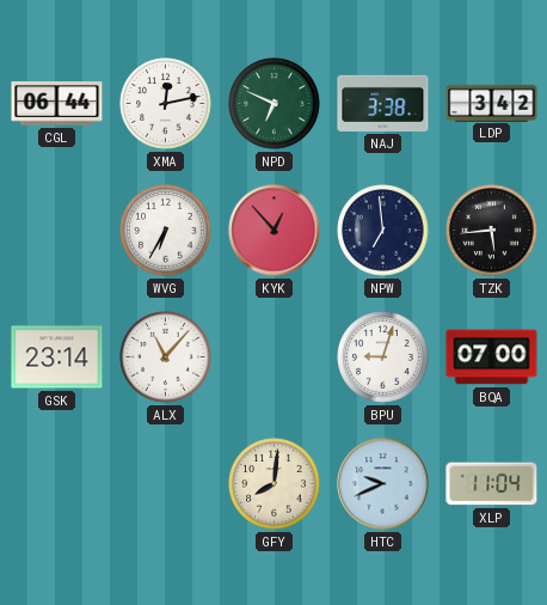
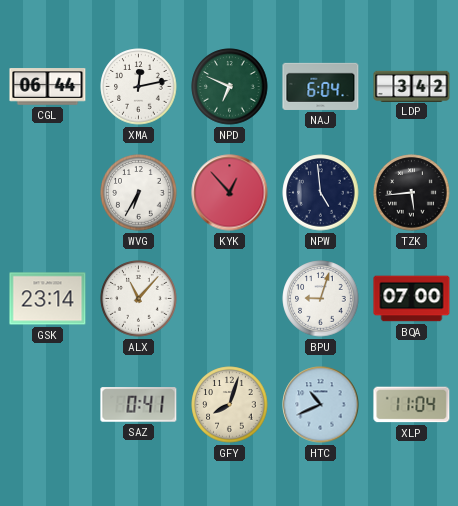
NAJ: 3:38 -> 6:04
NPW: 6:59 -> 4:59
SAZ: none -> 0:41
GFY: 8:01 -> 8:03
HTC: 9:41 -> 10:41
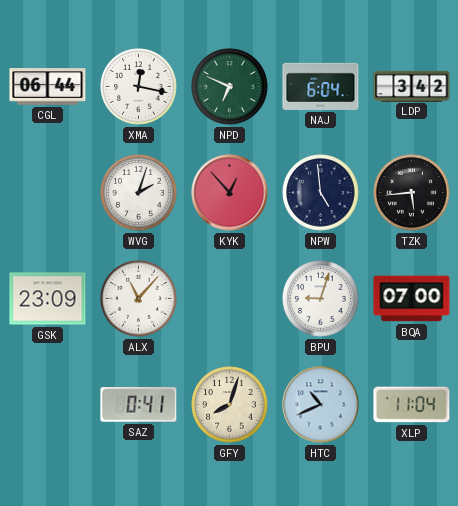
XMA: 12:13 -> 12:17
WVG: 6:35 -> 2:03
GSK: 23:14 -> 23:09
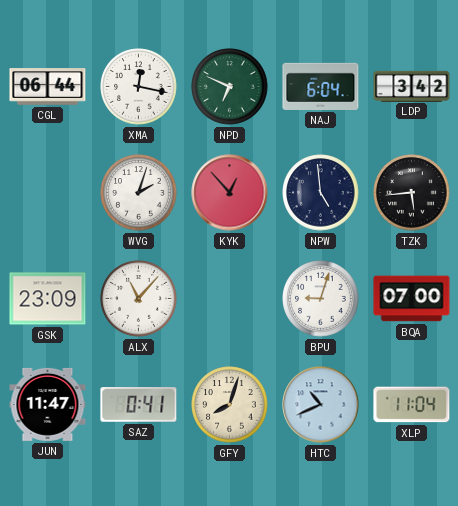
JUN: none -> 11:47
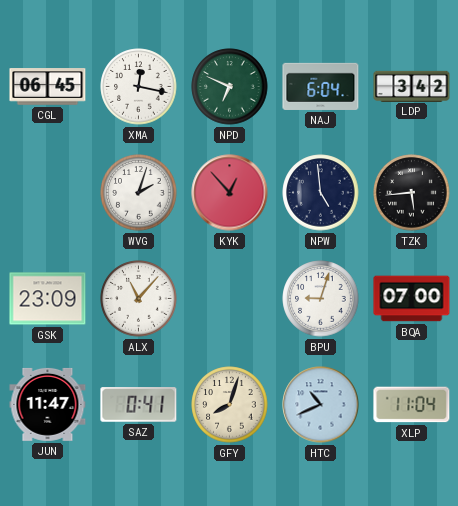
CGL: 06:44 -> 06:45
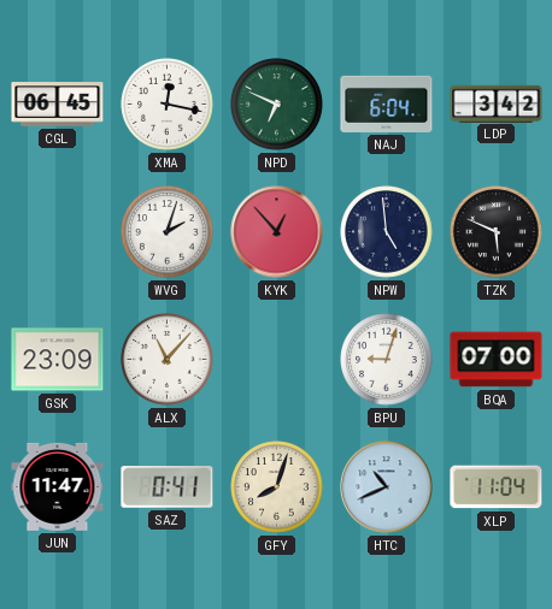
TZK: 5:44 -> 5:49
